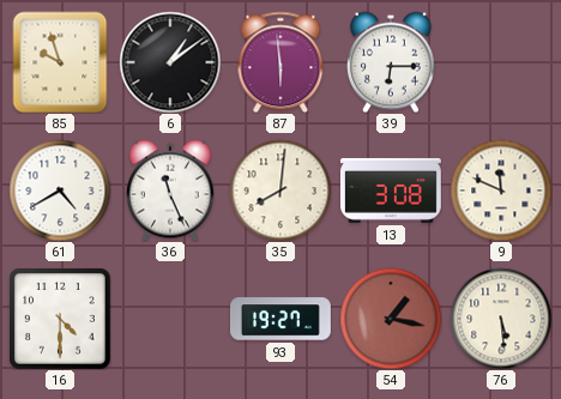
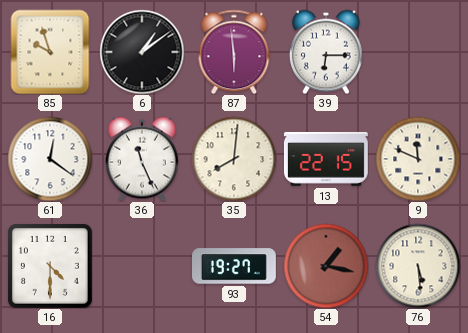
61: 4:40 -> 12:21
13: 3:08 -> 22:15
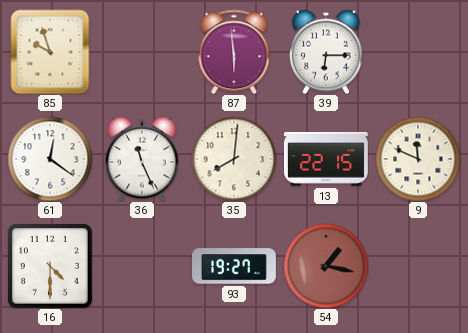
6: 1:09 -> none
76: 5:29 -> none
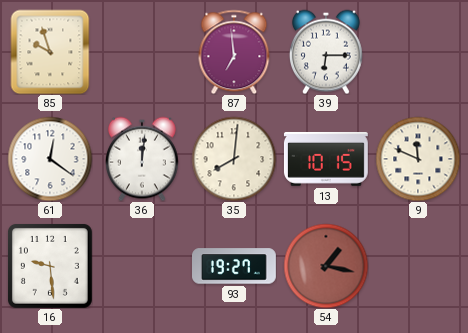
87: 5:59 -> 6:59
36: 11:26 -> 12:01
13: 22:15 -> 10:15
16: 4:30 -> 9:29
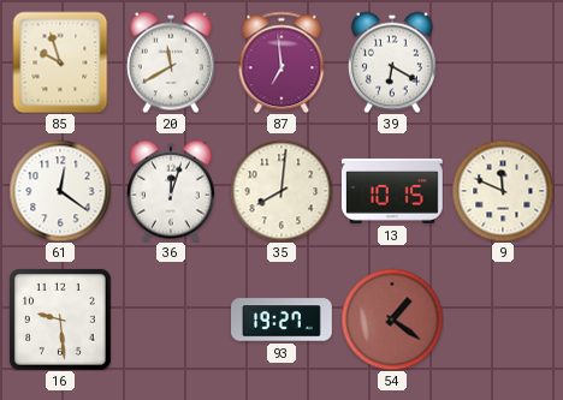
20: none -> 11:40
39: 6:15 -> 6:20
36: 12:01 -> 12:03
54: 1:17 -> 1:21
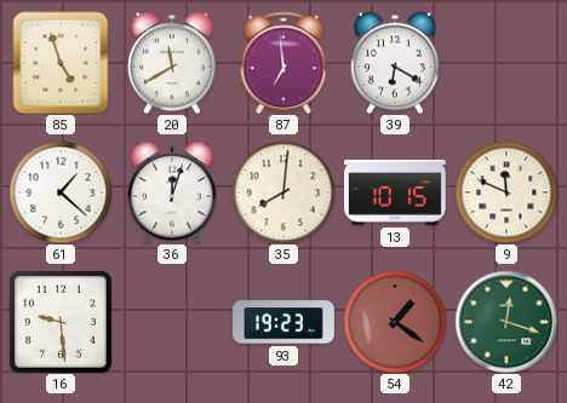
85: 9:57 -> 4:57
61: 12:21 -> 1:22
93: 19:27 -> 19:23
42: none -> 12:18
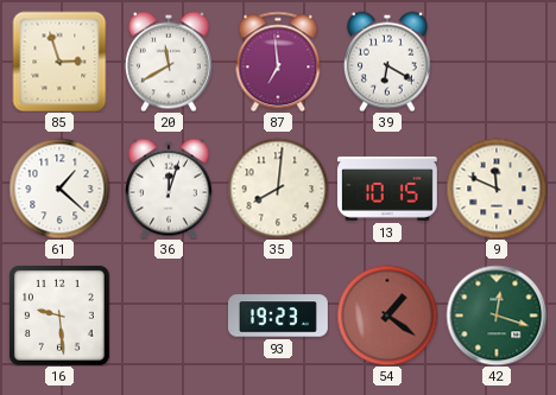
85: 4:57 -> 2:57
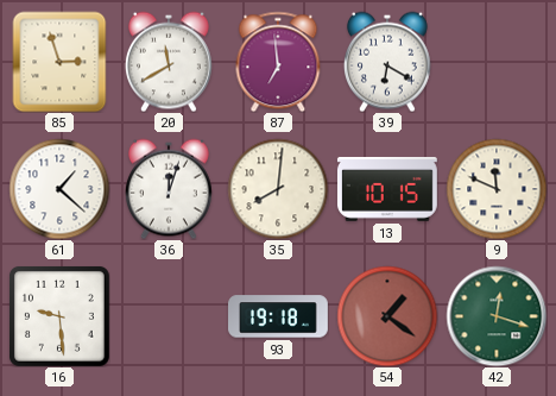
93: 19:23 -> 19:18
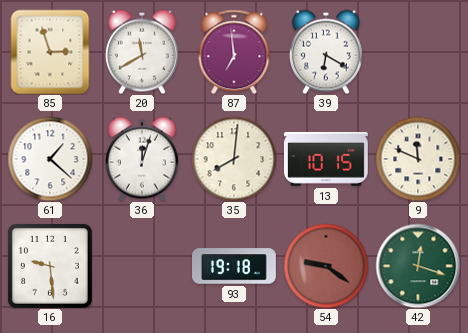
54: 1:21 -> 9:21
